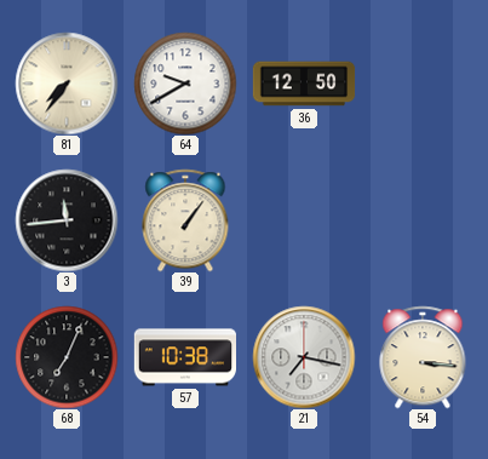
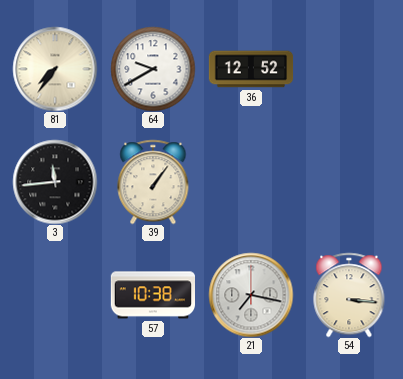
36: 12:50 -> 12:52
68: 7:04 -> none
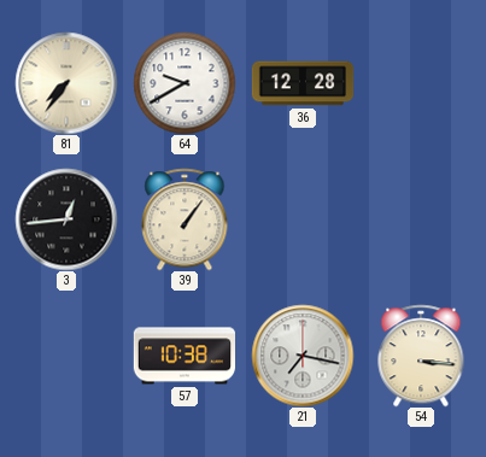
36: 12:52 -> 12:28
3: 11:44 -> 12:44
